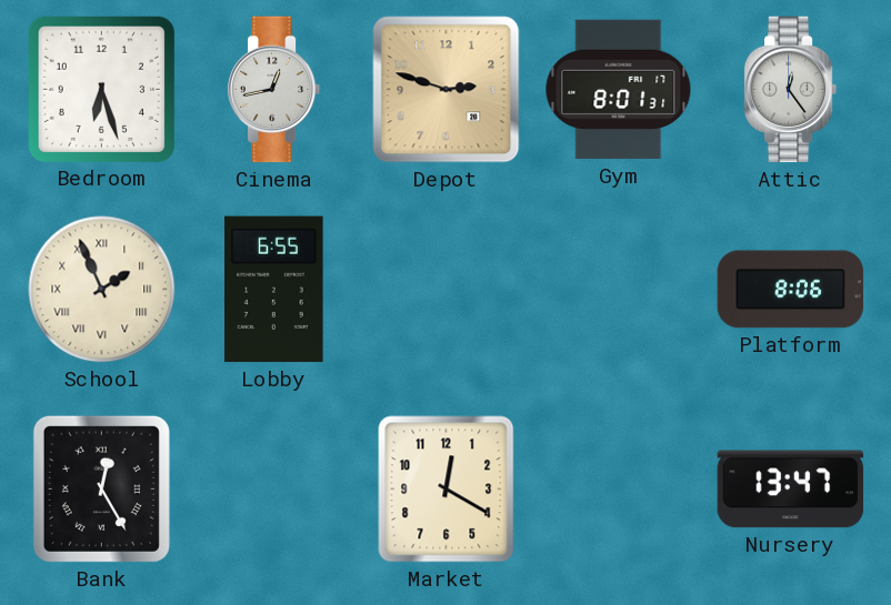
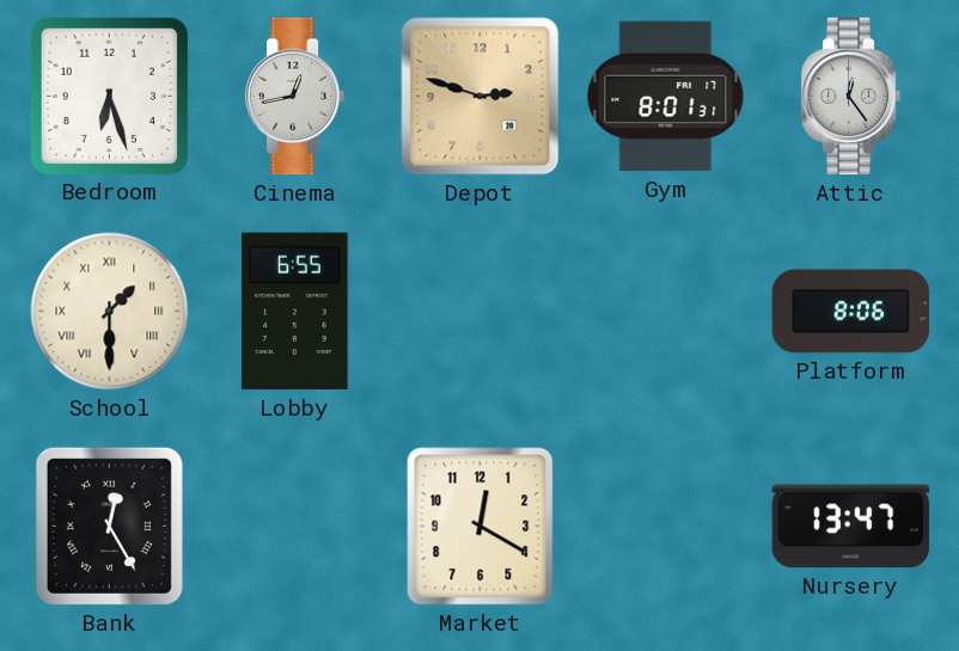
School: 1:56 -> 1:30
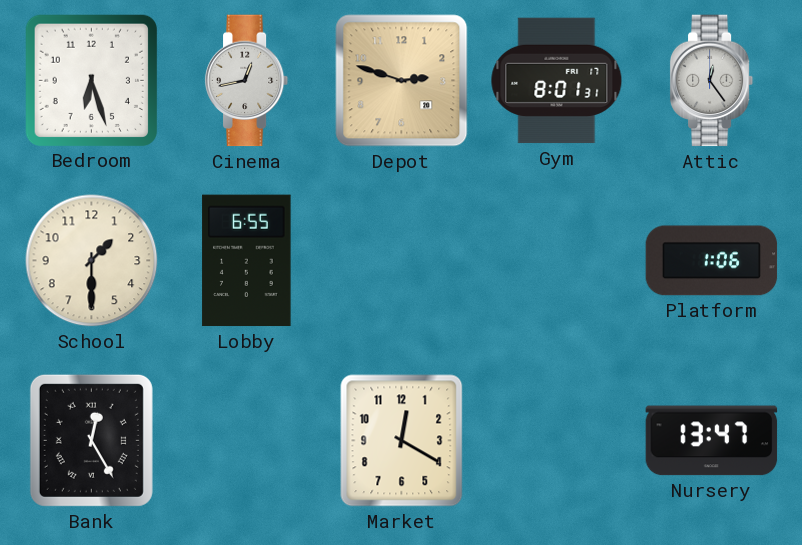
School numerals: Roman -> Arabic
Platform: 8:06 -> 1:06
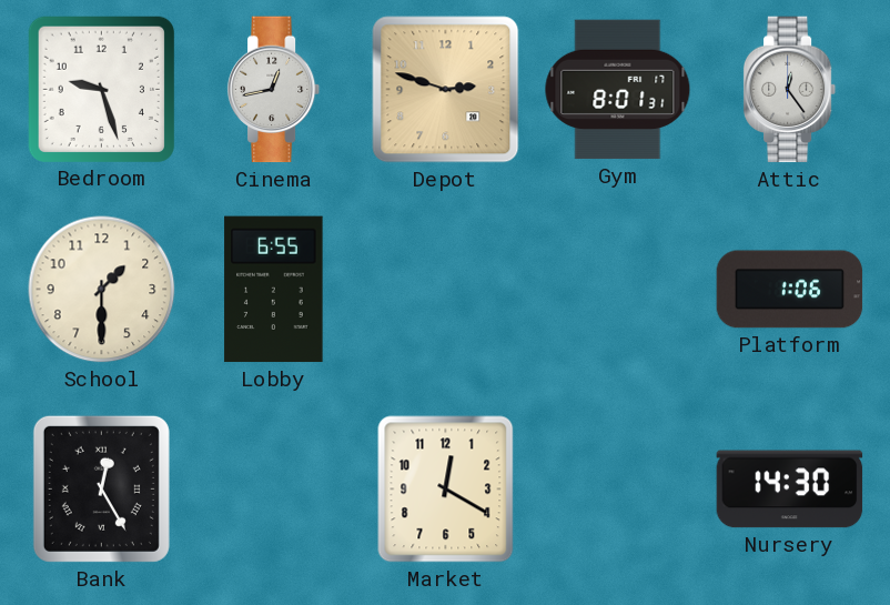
Bedroom: 6:27 -> 9:27
Nursery: 13:47 -> 14:30
